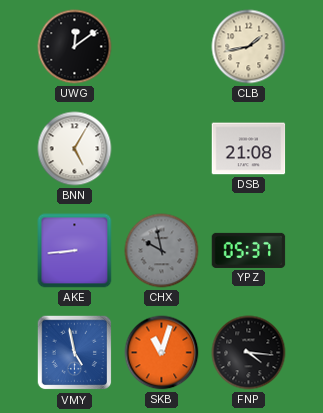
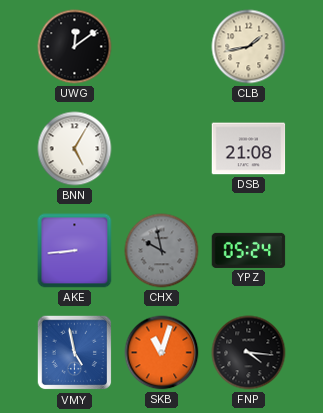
YPZ: 05:37 -> 05:24
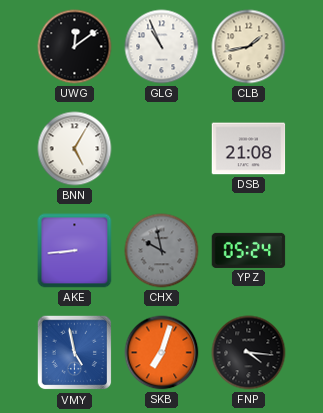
GLG: none -> 10:56
SKB: 11:03 -> 7:03
